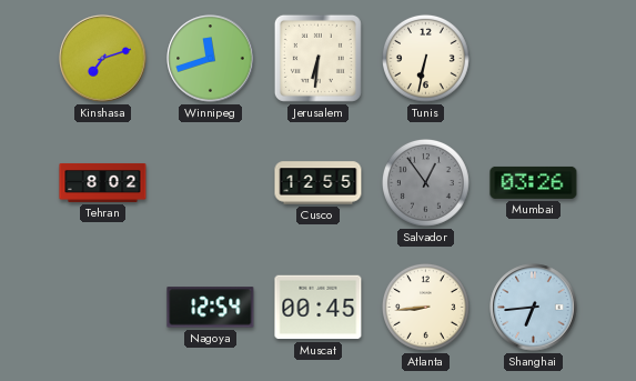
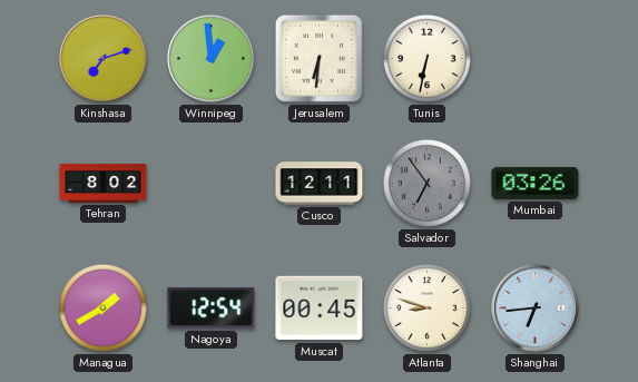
Winnipeg: 11:42 -> 12:59
Cusco: 12:55 -> 12:11
Salvador: 12:54 -> 6:54
Managua: none -> 1:40
Atlanta: 8:44 -> 8:48
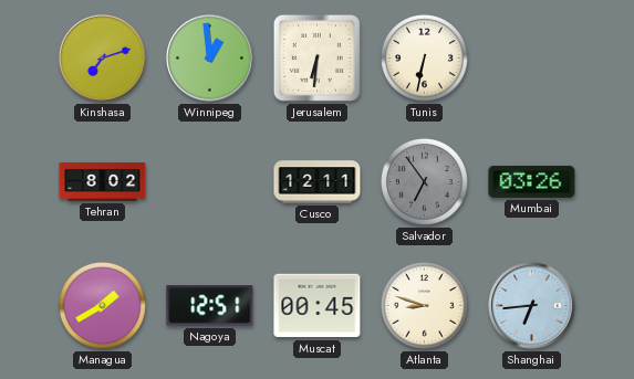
Nagoya: 12:54 -> 12:51
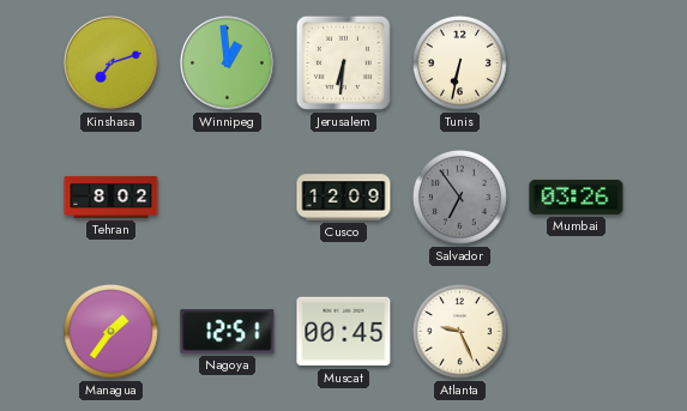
Cusco: 12:11 -> 12:09
Managua: 1:40 -> 1:36
Atlanta: 8:48 -> 9:26
Shanghai: 6:44 -> none
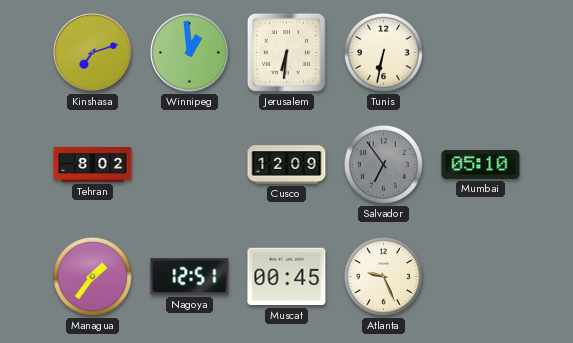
Mumbai: 03:26 -> 05:10
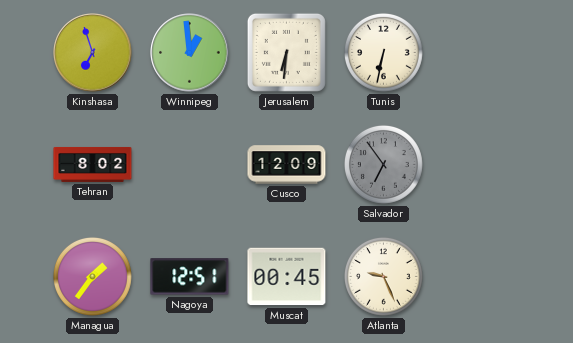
Kinshasa: 7:12 -> 6:57
Mumbai: 05:10 -> none
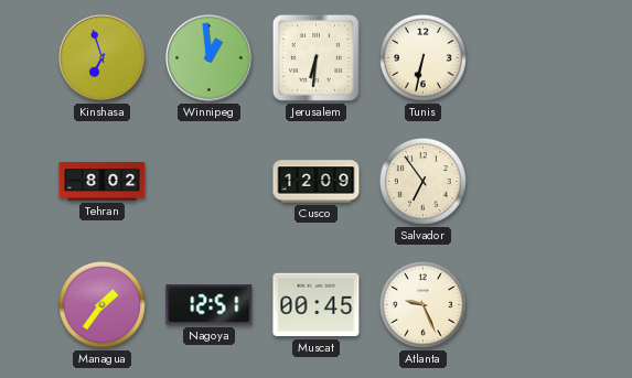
Salvador dial: grey -> cream
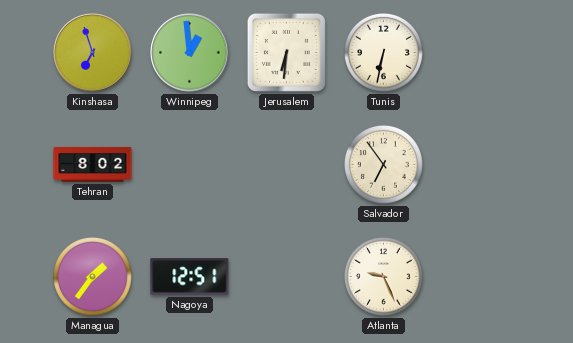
Cusco: 12:09 -> none
Muscat: 00:45 -> none
